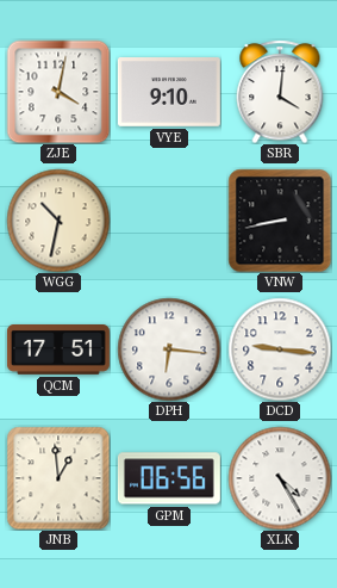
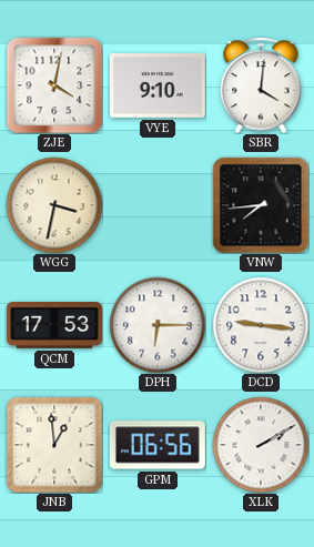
WGG: 10:32 -> 3:32
VNW: 8:43 -> 7:44
QCM: 17:51 -> 17:53
DPH: 6:16 -> 6:15
XLK: 4:25 -> 2:10
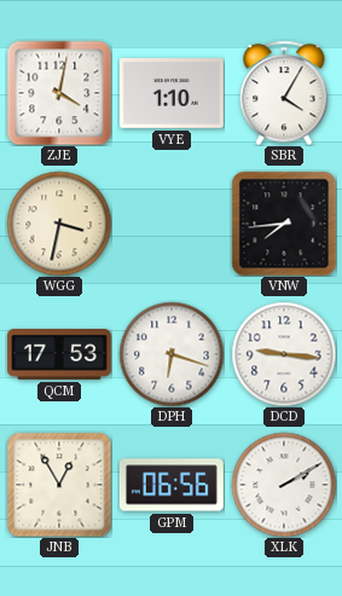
VYE: 9:10 -> 1:10
SBR: 4:01 -> 4:05
DPH: 6:15 -> 6:18
JNB: 12:59 -> 12:55
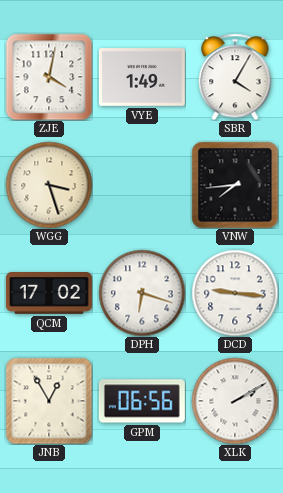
VYE: 1:10 -> 1:49
WGG: 3:32 -> 3:27
QCM: 17:53 -> 17:02
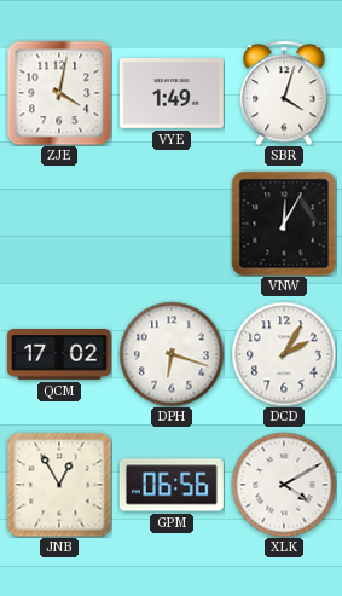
SBR: 4:05 -> 4:03
WGG: 3:27 -> none
VNW: 7:44 -> 12:05
DCD: 9:16 -> 2:05
XLK: 2:10 -> 4:10
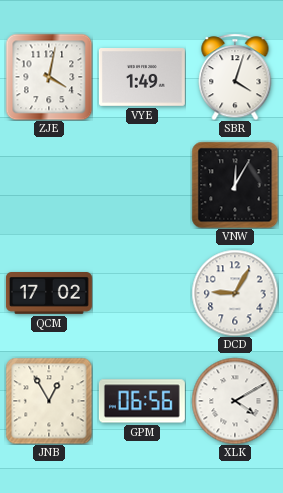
DPH: 6:18 -> none
DCD: 2:05 -> 9:05
